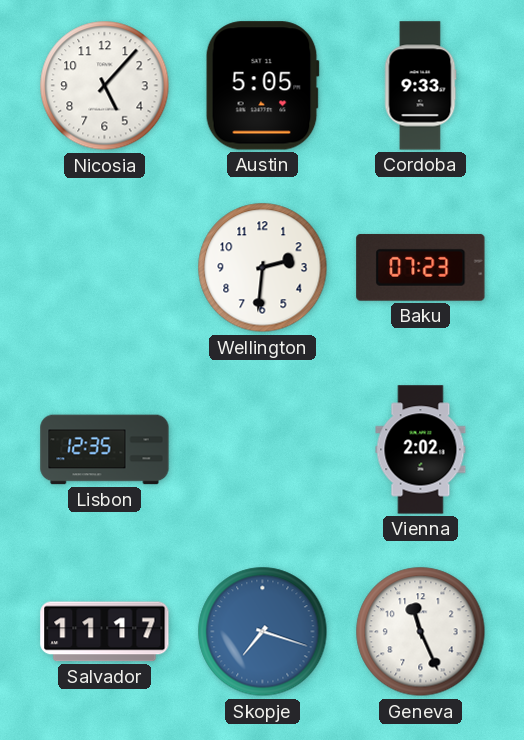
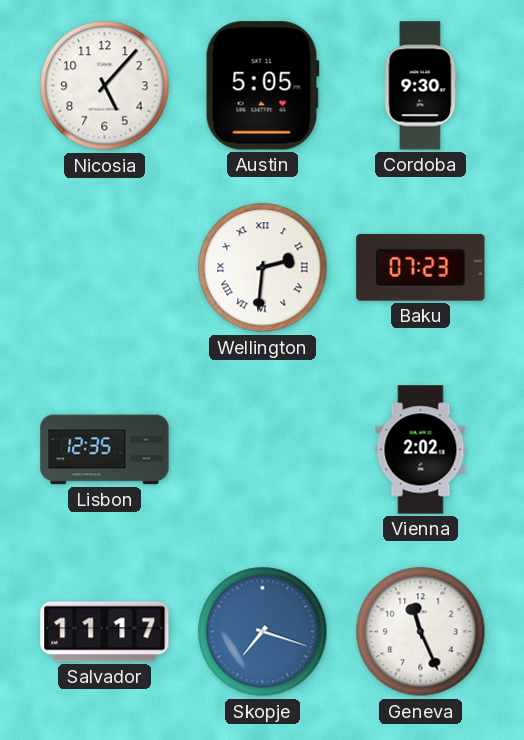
Cordoba: 9:33 -> 9:30
Wellington numerals: Arabic -> Roman
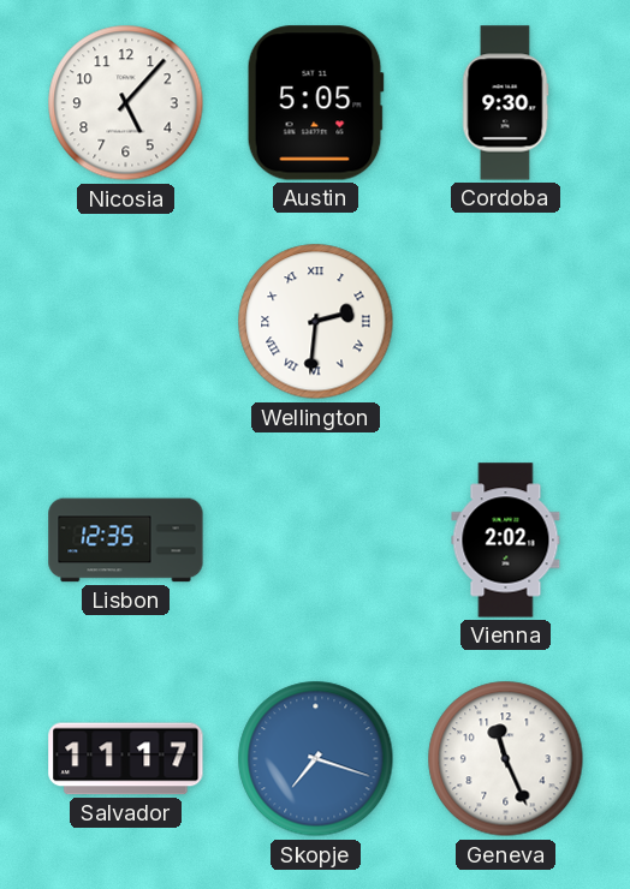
Baku: 07:23 -> none
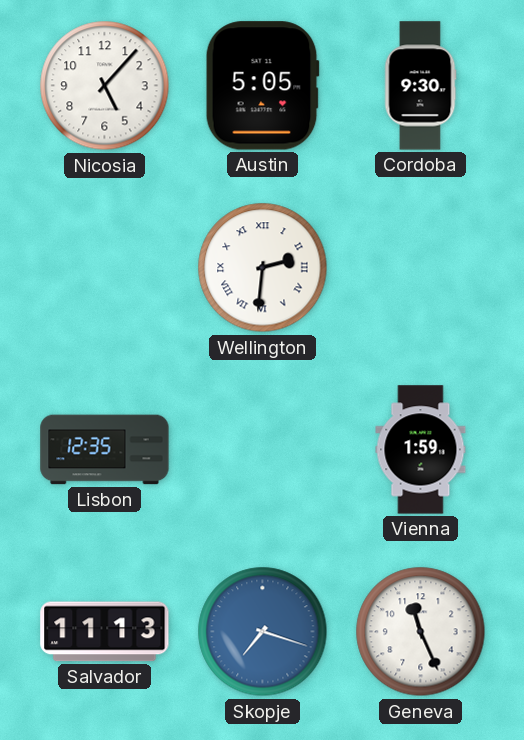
Vienna: 2:02 -> 1:59
Salvador: 11:17 -> 11:13
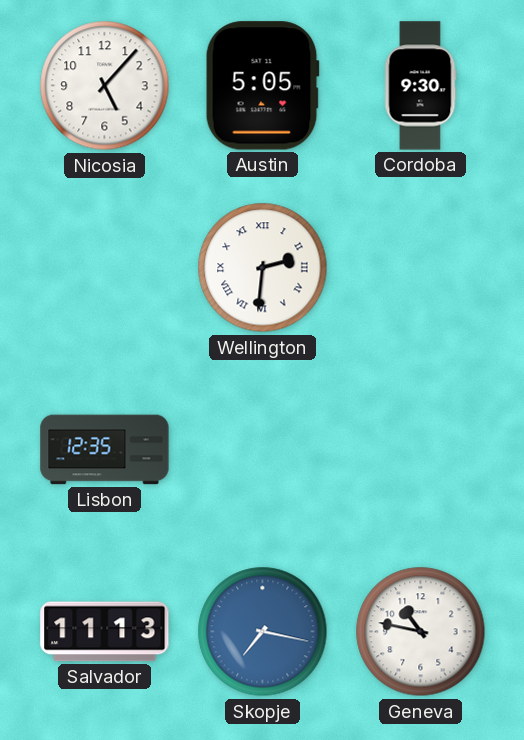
Vienna: 1:59 -> none
Skopje: 7:18 -> 7:17
Geneva: 11:26 -> 10:47
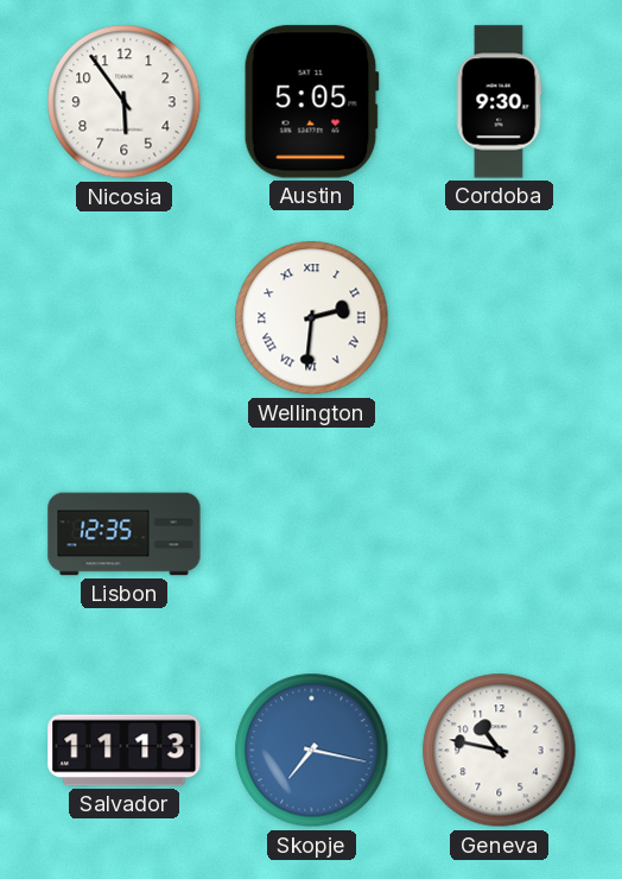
Nicosia: 5:07 -> 5:54
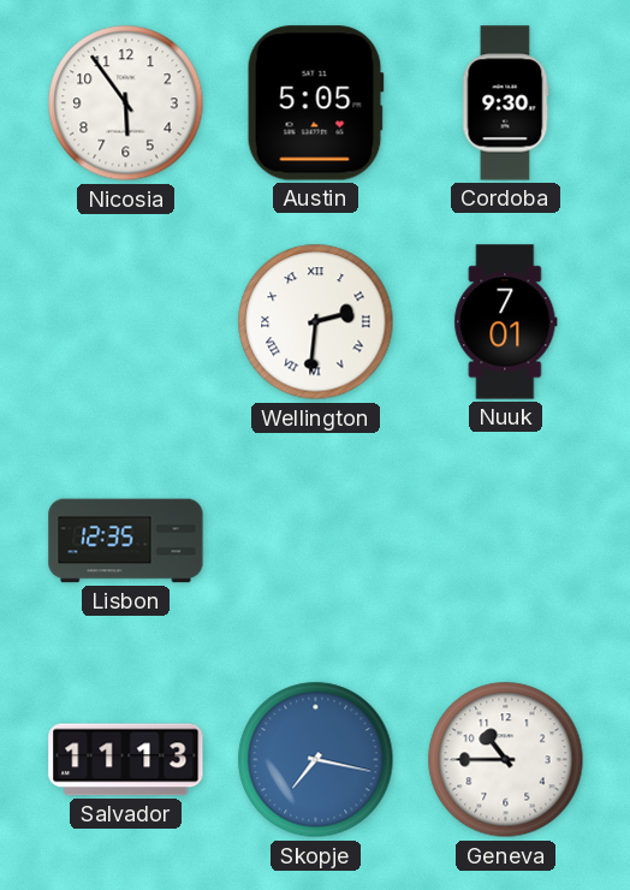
Nuuk: none -> 7:01
Geneva: 10:47 -> 10:45
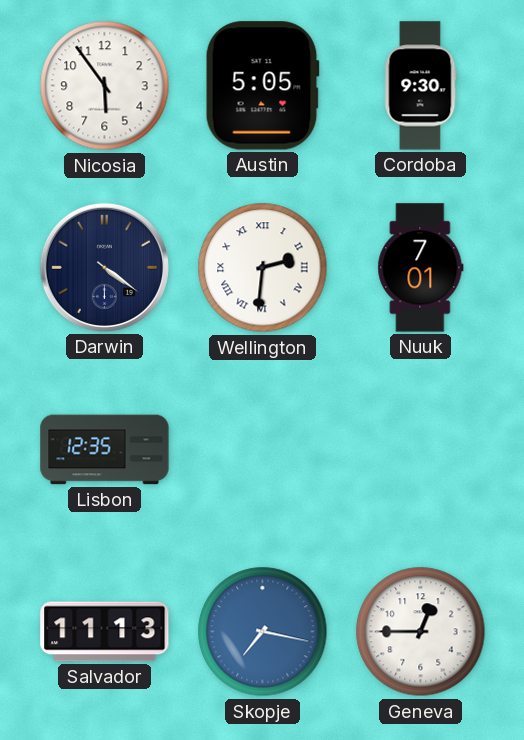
Darwin: none -> 4:21
Geneva: 10:45 -> 12:45
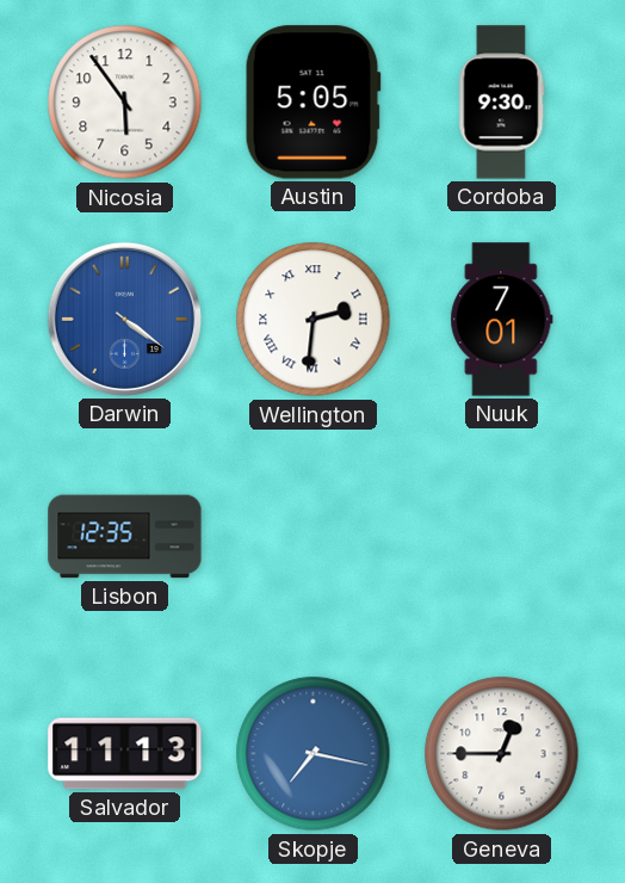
Darwin dial: navy -> blue
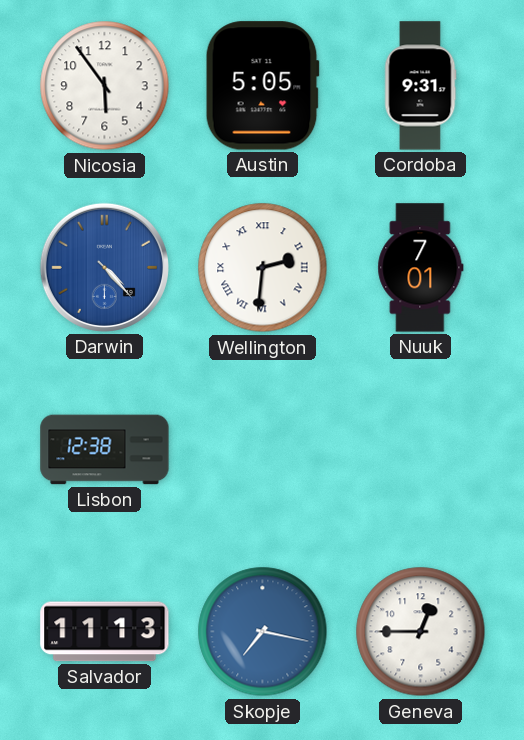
Cordoba: 9:30 -> 9:31
Darwin: 4:21 -> 4:23
Lisbon: 12:35 -> 12:38
